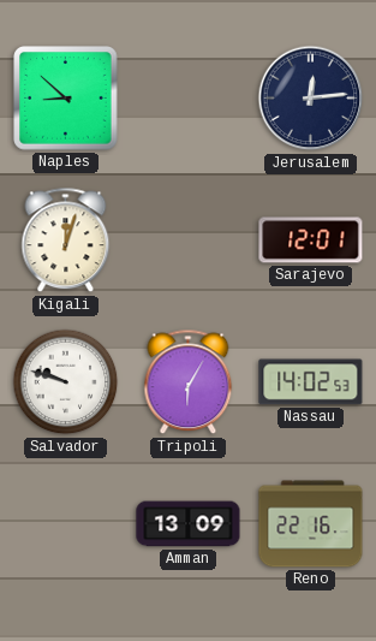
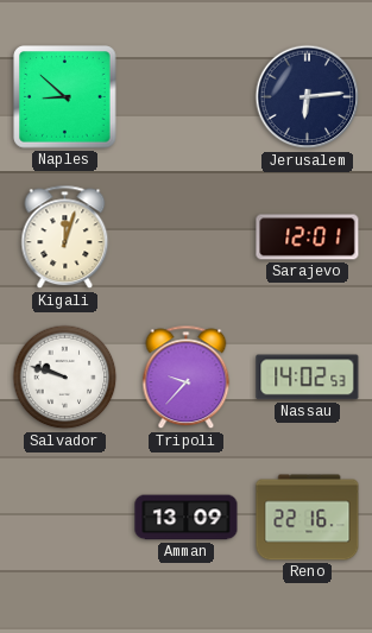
Jerusalem: 12:14 -> 6:14
Tripoli: 6:05 -> 9:37
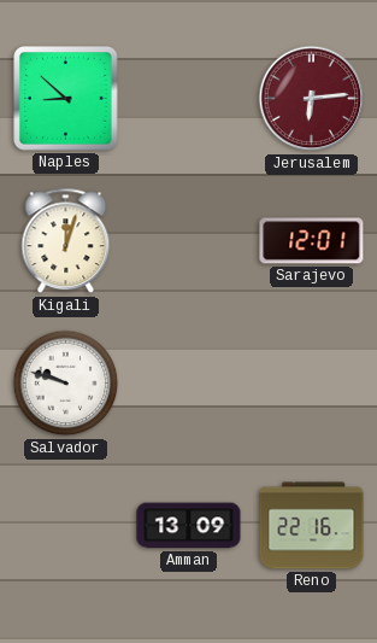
Jerusalem dial: navy -> burgundy
Tripoli: 9:37 -> none
Nassau: 14:02 -> none
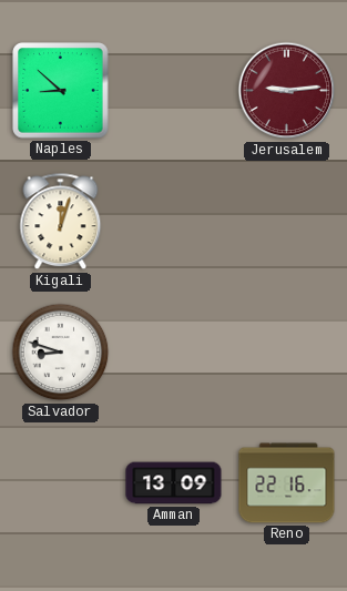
Jerusalem: 6:14 -> 9:14
Sarajevo: 12:01 -> none
Salvador: 9:48 -> 8:48
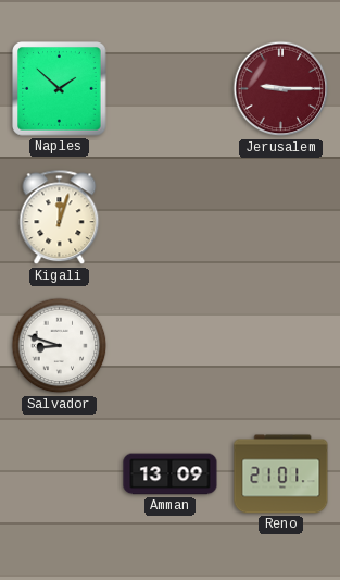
Naples: 8:52 -> 1:52
Jerusalem: 9:14 -> 9:15
Reno: 22:16 -> 21:01
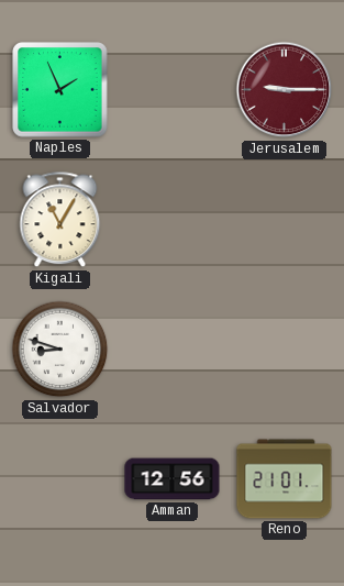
Naples: 1:52 -> 1:56
Kigali: 12:03 -> 11:05
Amman: 13:09 -> 12:56
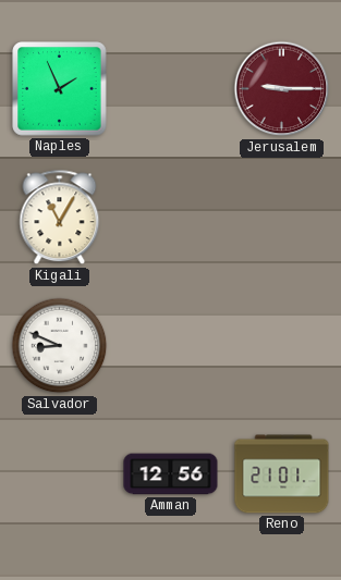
Salvador: 8:48 -> 8:49
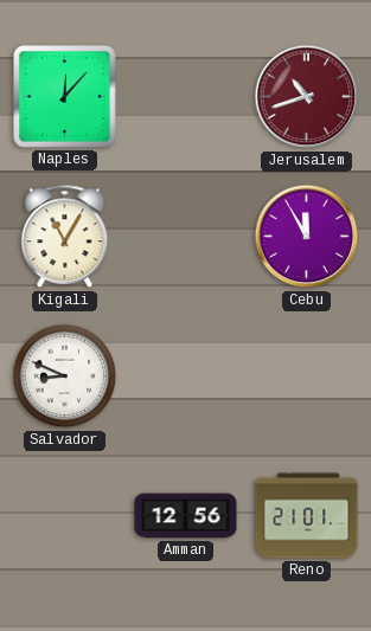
Naples: 1:56 -> 12:07
Jerusalem: 9:15 -> 10:42
Cebu: none -> 11:55
